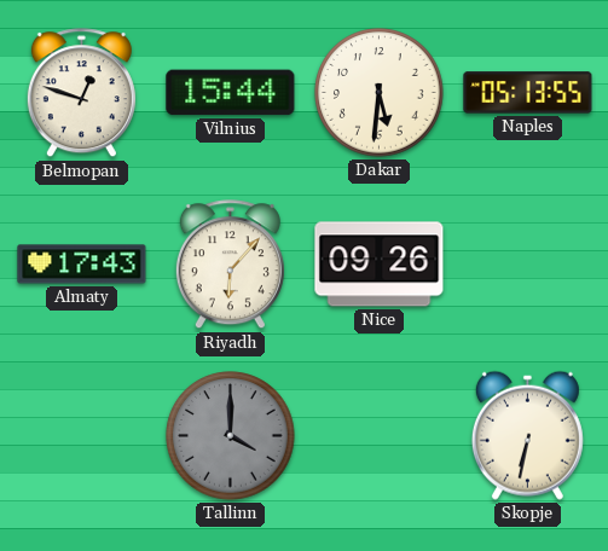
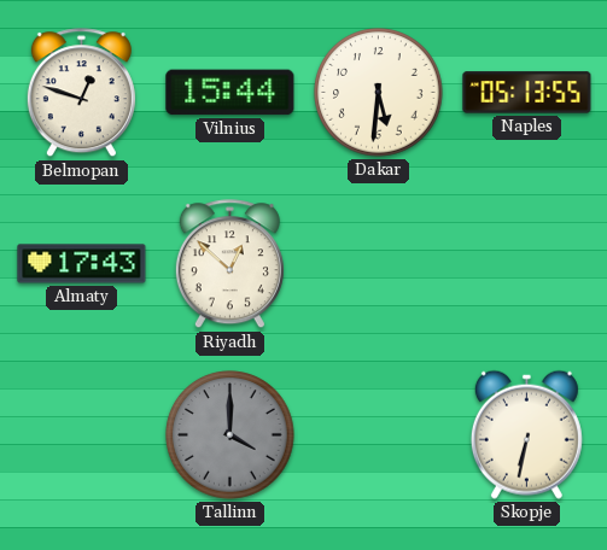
Riyadh: 6:07 -> 12:52
Nice: 09:26 -> none
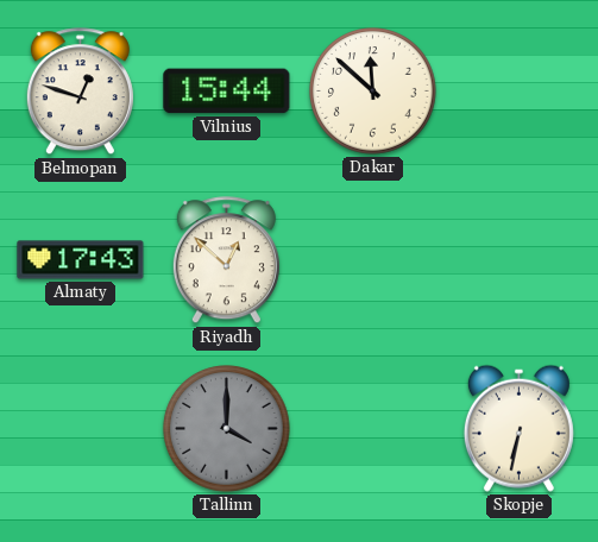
Dakar: 5:31 -> 11:52
Naples: 05:13 -> none
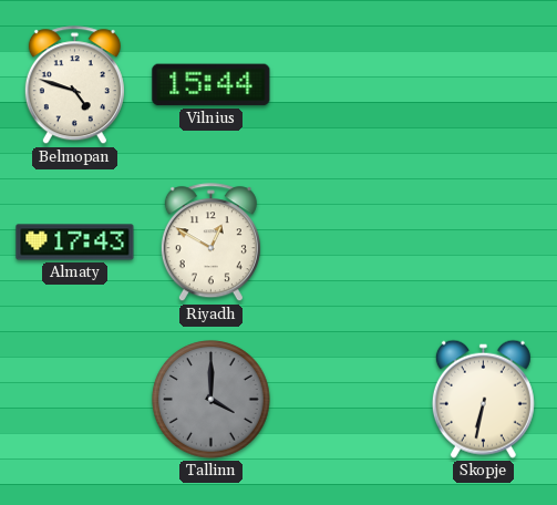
Belmopan: 12:48 -> 4:48
Dakar: 11:52 -> none
Riyadh: 12:52 -> 12:50
